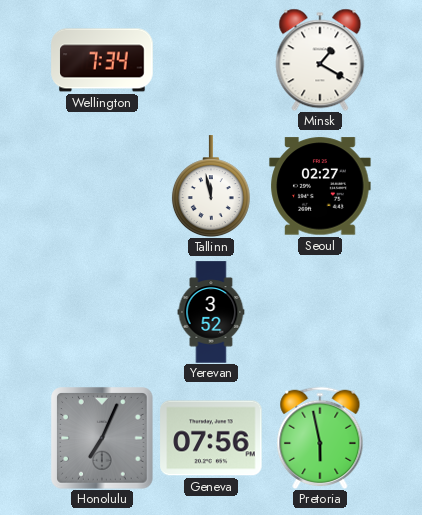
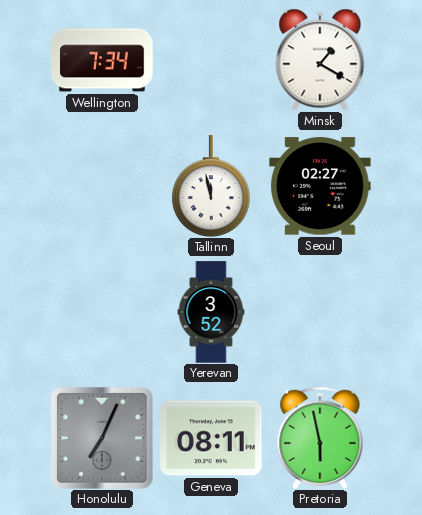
Geneva: 07:56 -> 08:11
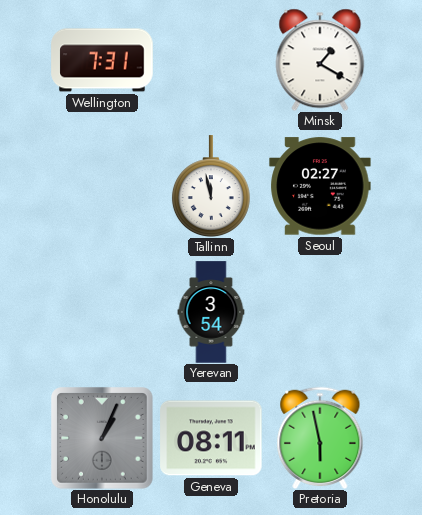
Wellington: 7:34 -> 7:31
Yerevan: 3:52 -> 3:54
Honolulu: 7:04 -> 1:04
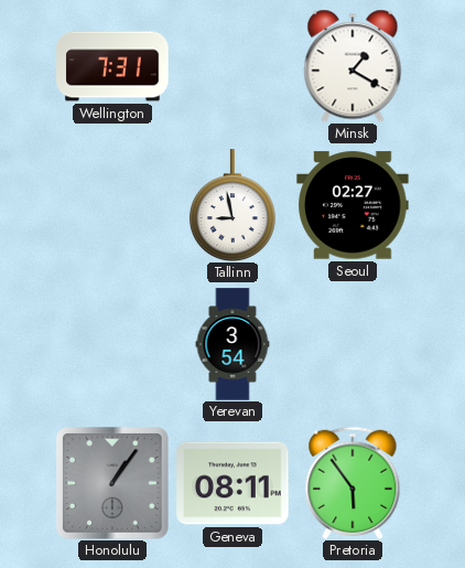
Tallinn: 11:58 -> 8:58
Honolulu: 1:04 -> 1:06
Pretoria: 5:58 -> 5:54
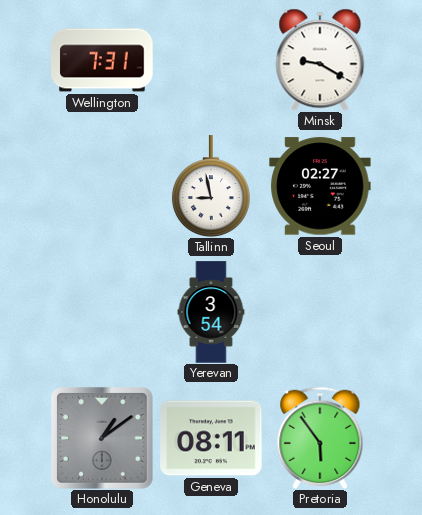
Minsk: 1:20 -> 9:20
Honolulu: 1:06 -> 1:09
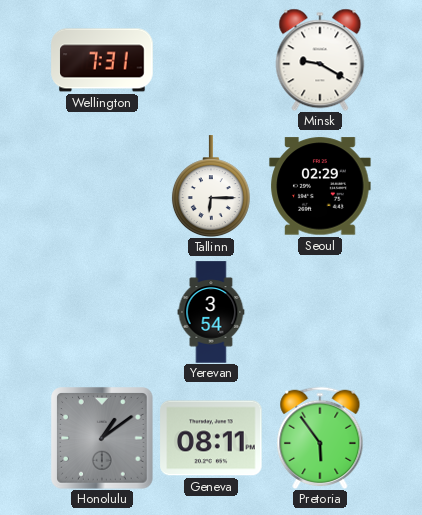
Tallinn: 8:58 -> 6:15
Seoul: 02:27 -> 02:29
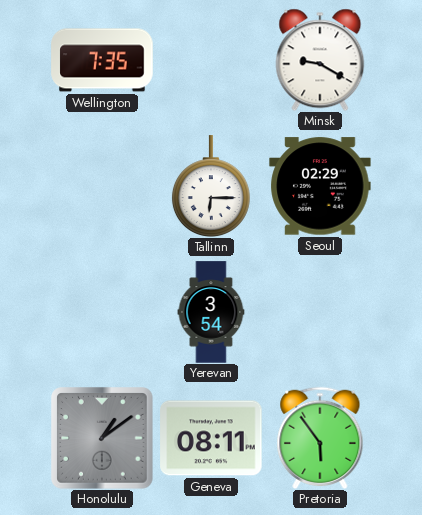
Wellington: 7:31 -> 7:35
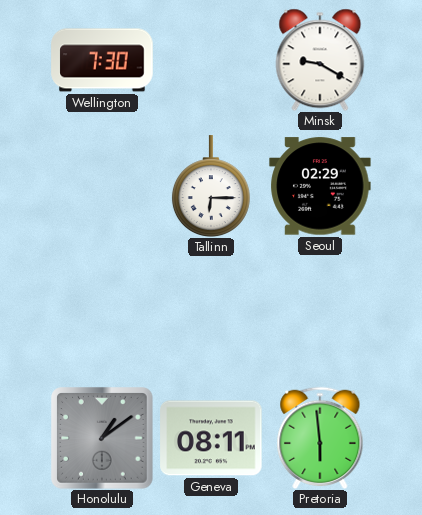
Wellington: 7:35 -> 7:30
Yerevan: 3:54 -> none
Pretoria: 5:54 -> 5:59
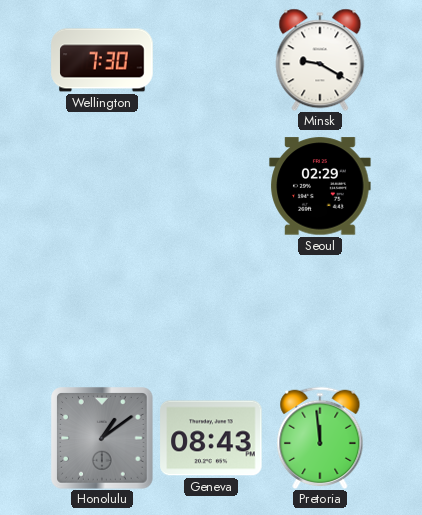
Tallinn: 6:15 -> none
Geneva: 08:11 -> 08:43
Pretoria: 5:59 -> 11:59
